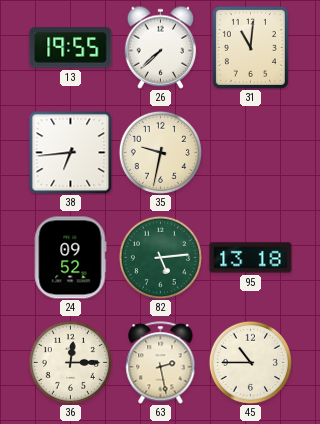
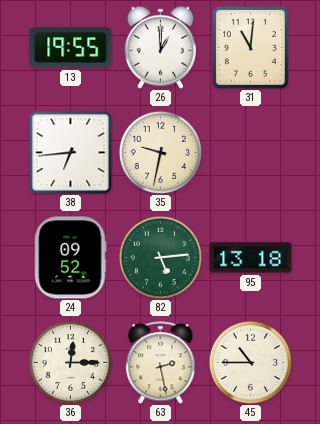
26: 7:38 -> 1:00
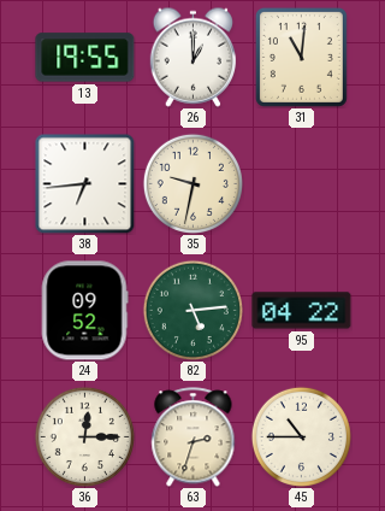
95: 13:18 -> 04:22
63: 2:28 -> 2:33
